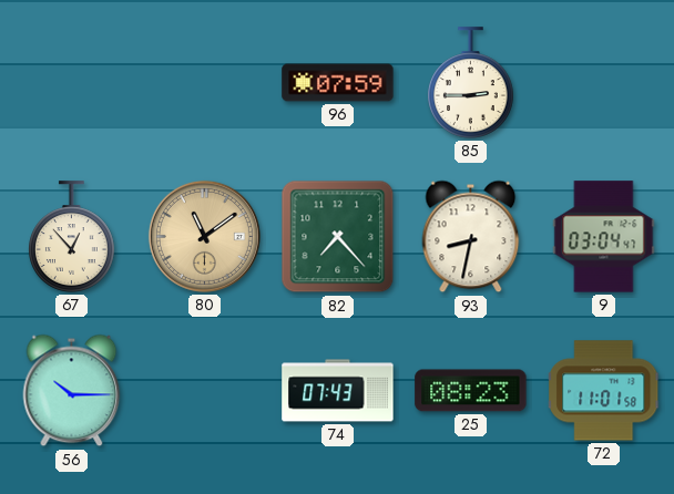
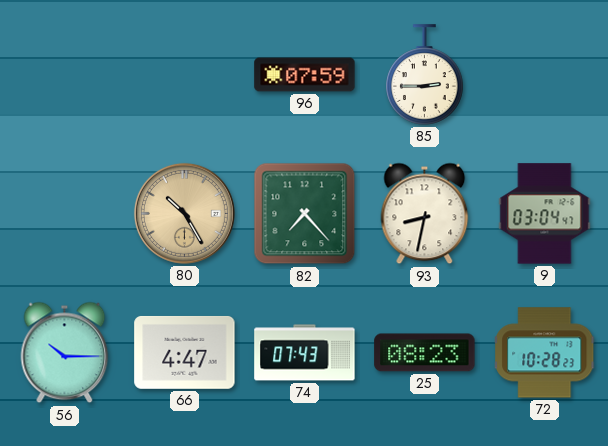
67: 12:53 -> none
80: 11:09 -> 10:25
66: none -> 4:47
72: 11:01 -> 10:28
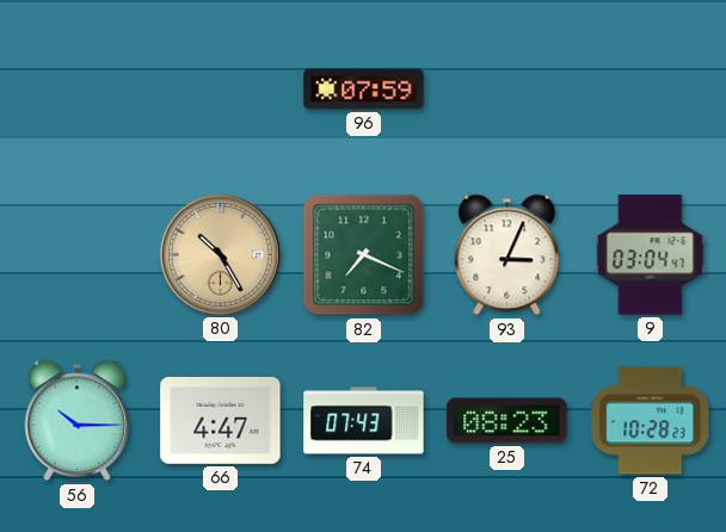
85: 2:45 -> none
82: 7:23 -> 7:19
93: 8:32 -> 3:04
